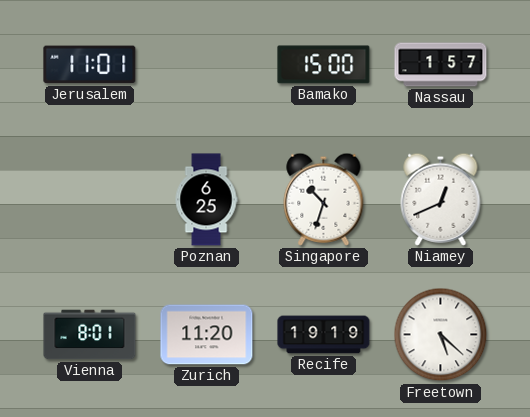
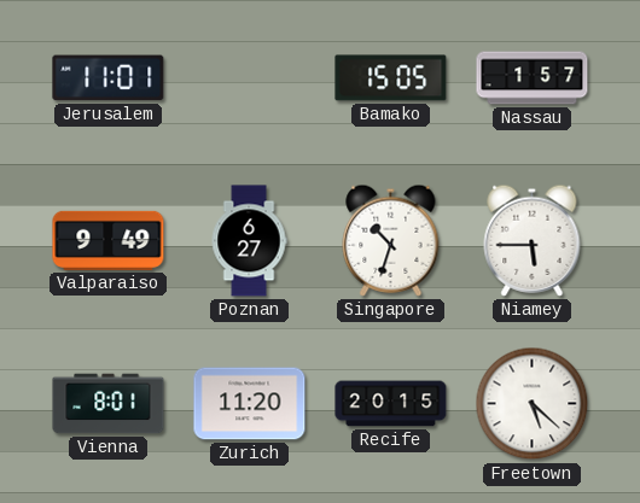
Bamako: 15:00 -> 15:05
Valparaiso: none -> 9:49
Poznan: 6:25 -> 6:27
Niamey: 12:41 -> 5:45
Recife: 19:19 -> 20:15
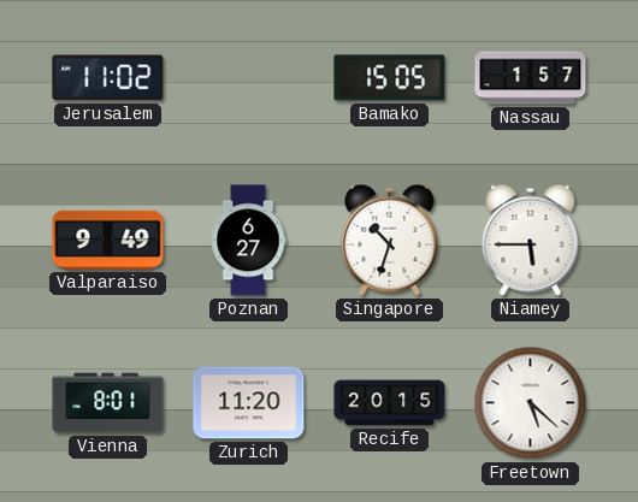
Jerusalem: 11:01 -> 11:02
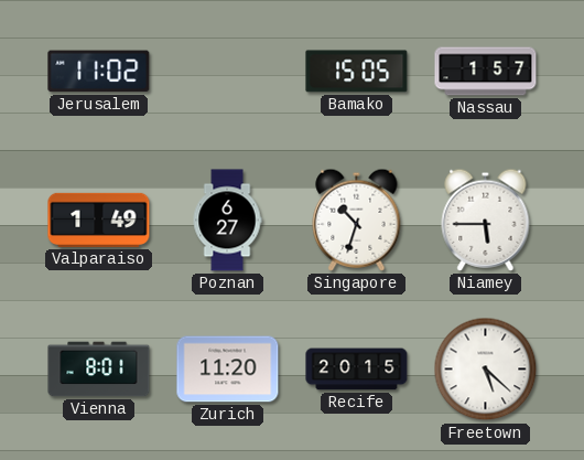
Valparaiso: 9:49 -> 1:49
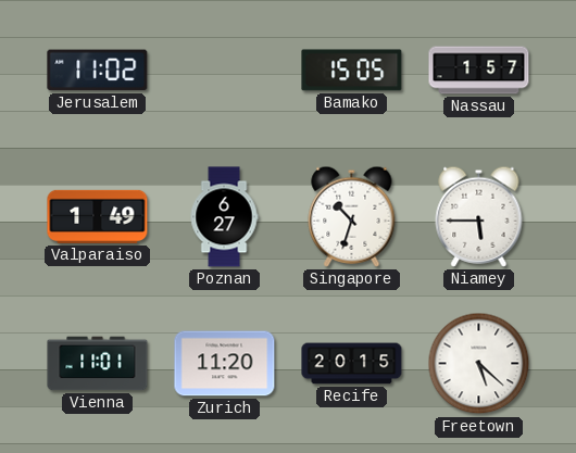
Vienna: 8:01 -> 11:01
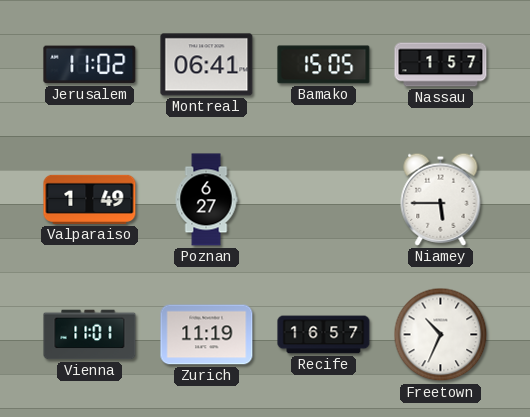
Montreal: none -> 06:41
Singapore: 10:33 -> none
Zurich: 11:20 -> 11:19
Recife: 20:15 -> 16:57
Freetown: 5:22 -> 10:34
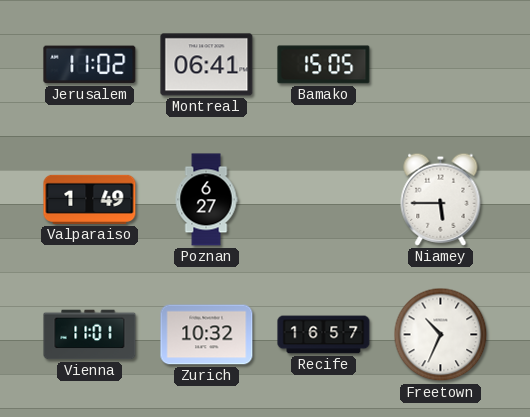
Nassau: 1:57 -> none
Zurich: 11:19 -> 10:32
